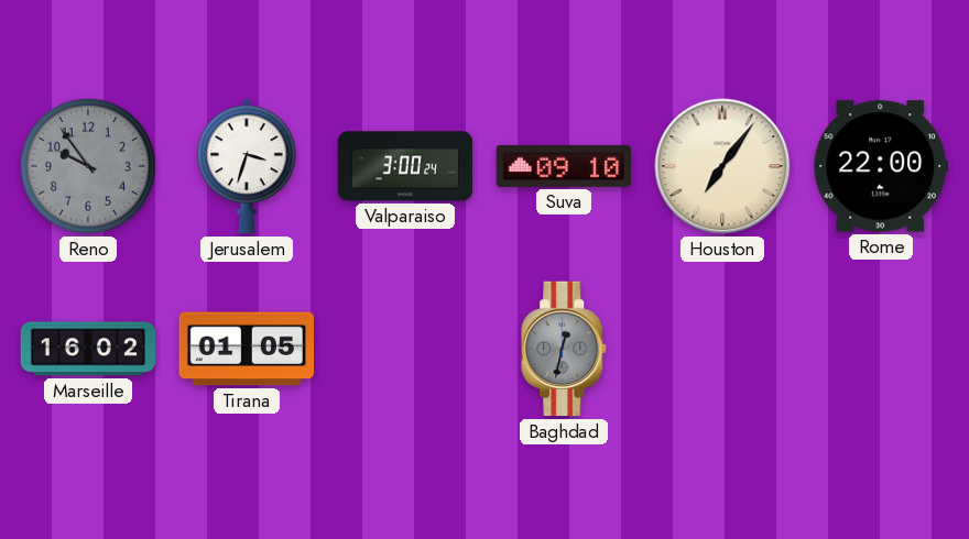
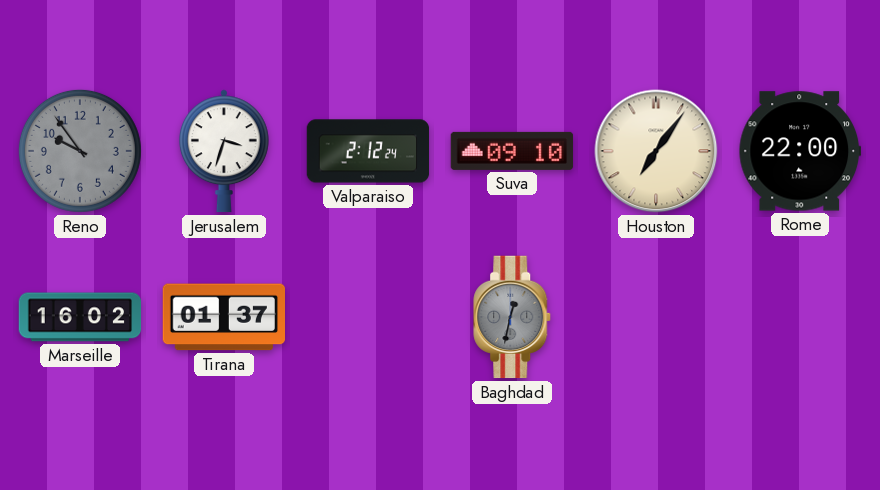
Valparaiso: 3:00 -> 2:12
Tirana: 01:05 -> 01:37
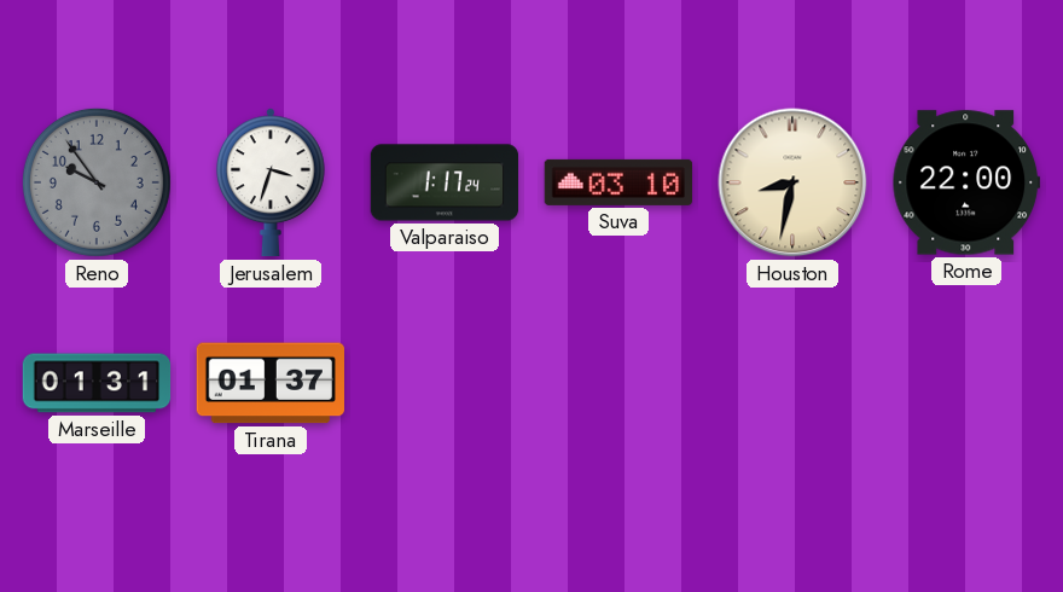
Valparaiso: 2:12 -> 1:17
Suva: 09:10 -> 03:10
Houston: 7:06 -> 8:32
Marseille: 16:02 -> 01:31
Baghdad: 12:32 -> none
